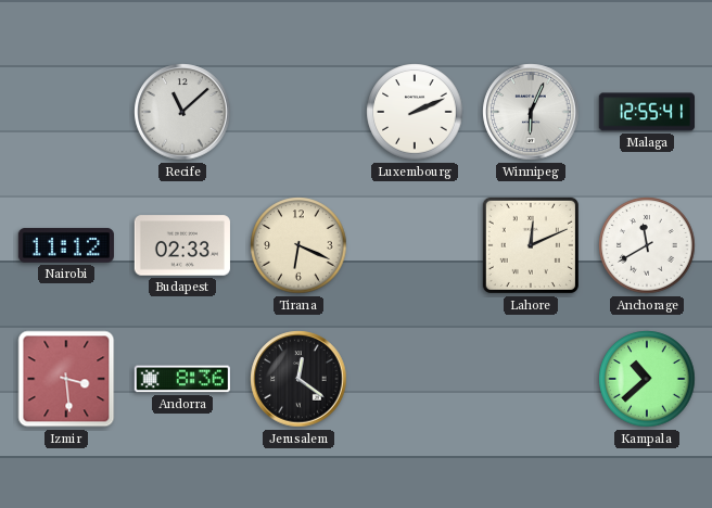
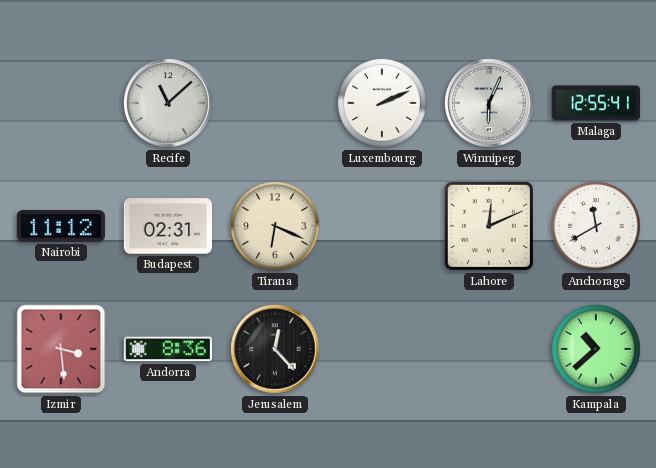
Budapest: 02:33 -> 02:31
Jerusalem: 12:21 -> 12:23
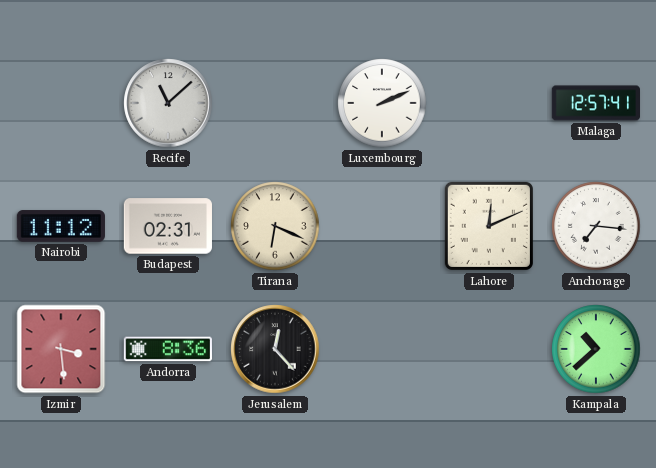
Winnipeg: 6:04 -> none
Malaga: 12:55 -> 12:57
Anchorage: 11:40 -> 7:16
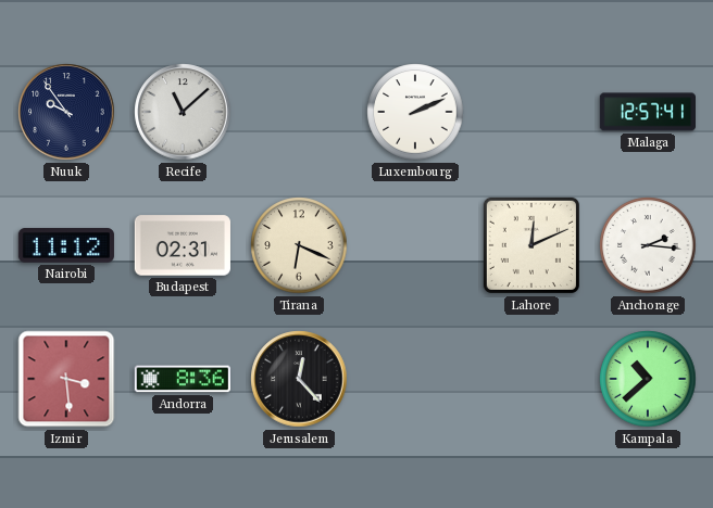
Nuuk: none -> 9:54
Anchorage: 7:16 -> 2:16
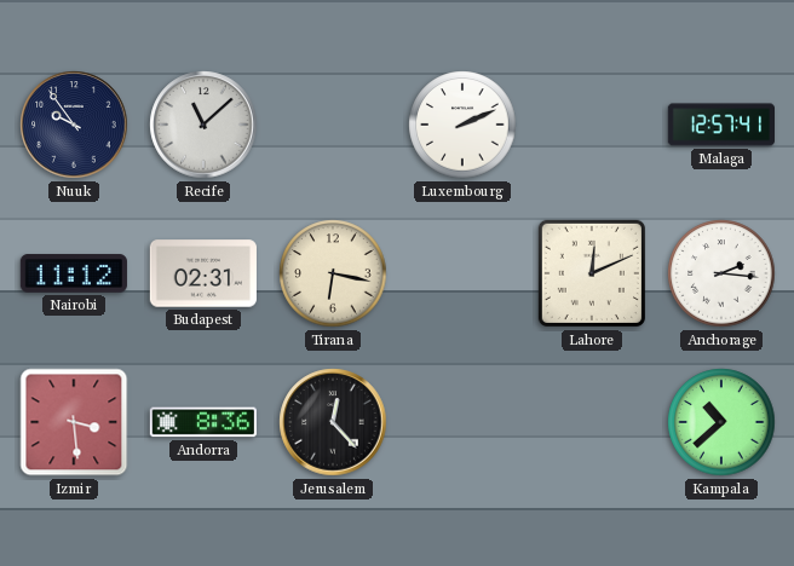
Tirana: 6:19 -> 6:17
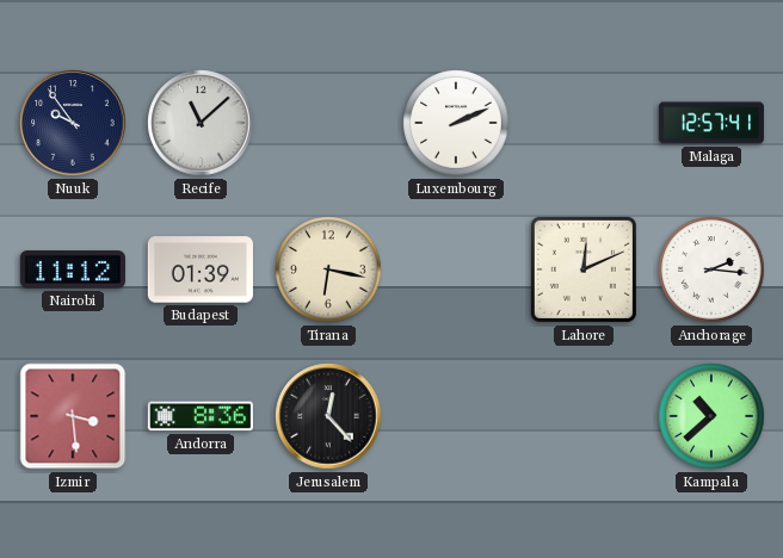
Budapest: 02:31 -> 01:39
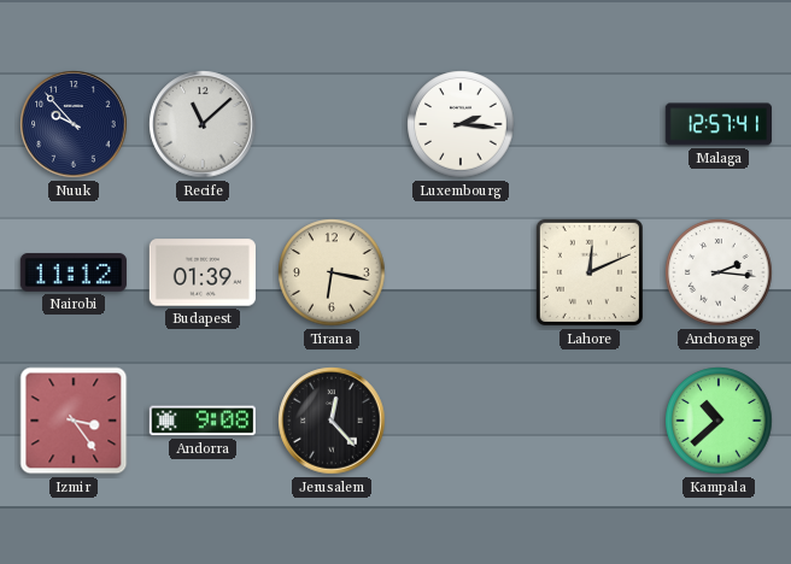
Nuuk: 9:54 -> 9:53
Luxembourg: 2:11 -> 2:16
Izmir: 3:29 -> 3:24
Andorra: 8:36 -> 9:08
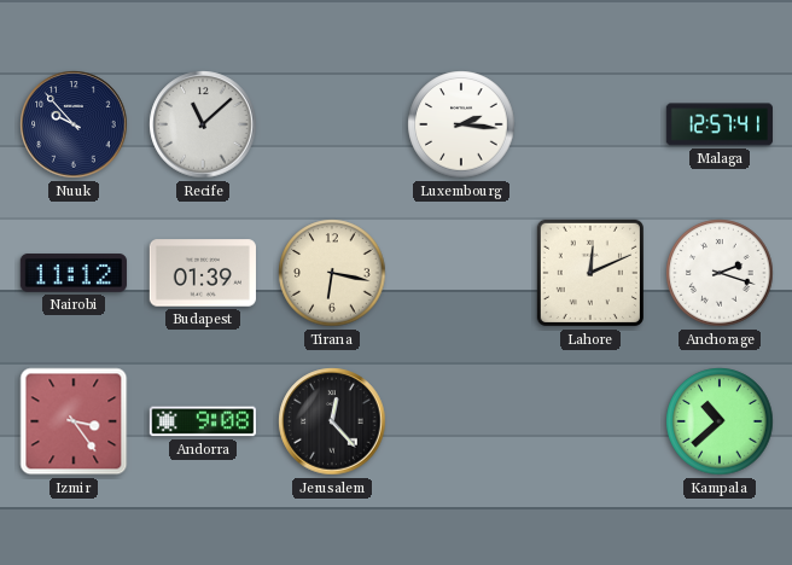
Anchorage: 2:16 -> 2:18
